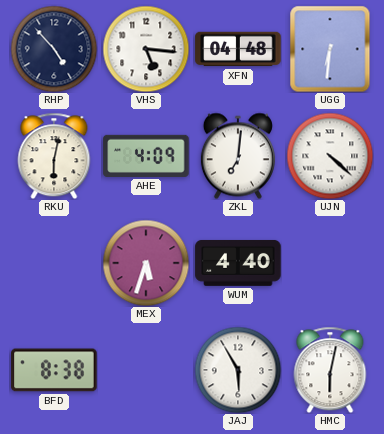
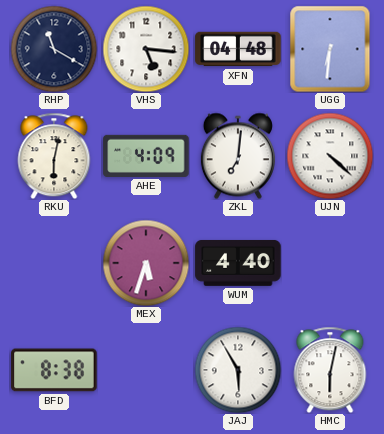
RHP: 4:53 -> 11:20
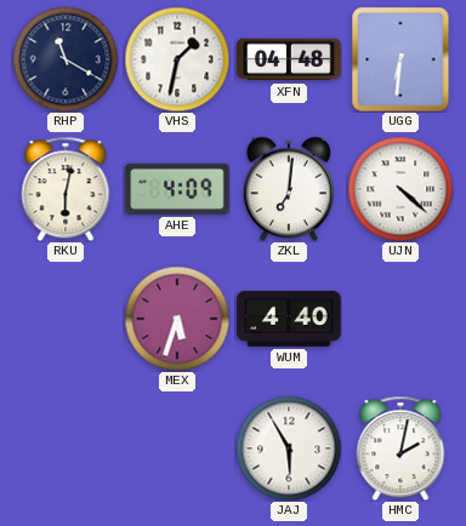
VHS: 5:16 -> 1:32
BFD: 8:38 -> none
HMC: 6:02 -> 2:02
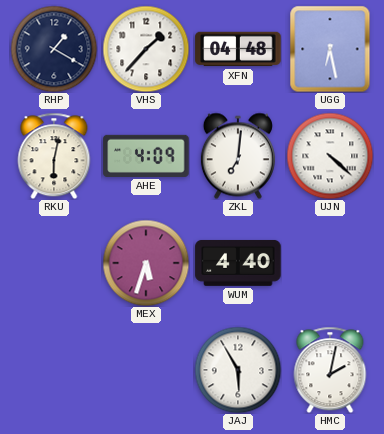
RHP: 11:20 -> 1:20
VHS: 1:32 -> 1:37
UGG: 6:31 -> 6:28
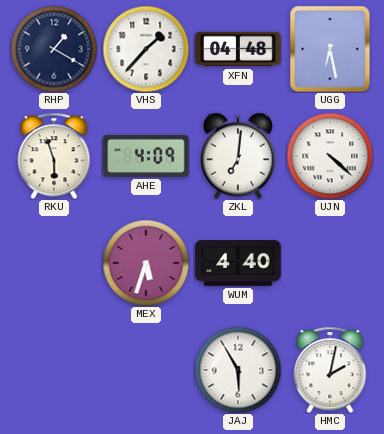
RKU: 6:02 -> 5:57
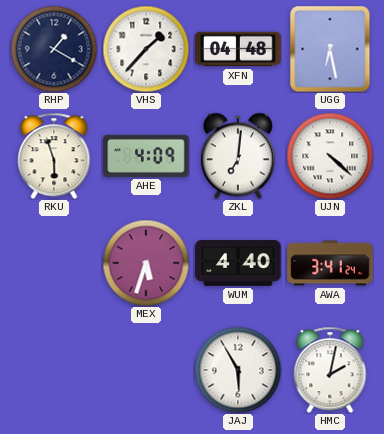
AWA: none -> 3:41
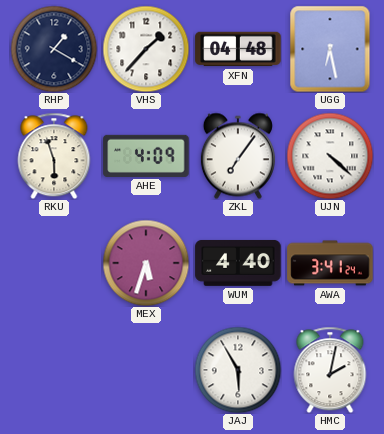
ZKL: 7:01 -> 7:06
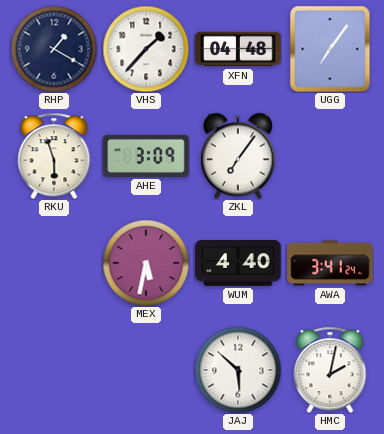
UGG: 6:28 -> 7:06
AHE: 4:09 -> 3:09
UJN: 4:22 -> none
MEX: 5:33 -> 5:32
JAJ: 5:55 -> 5:52
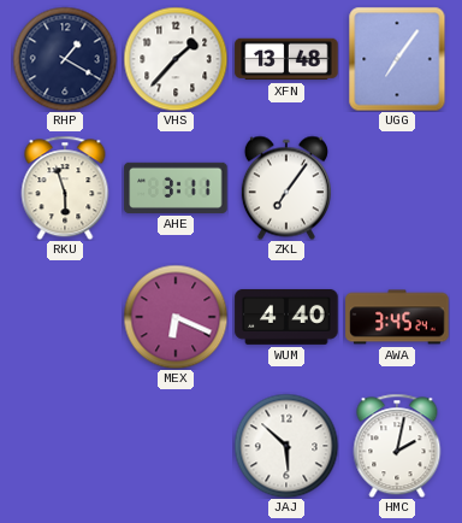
XFN: 04:48 -> 13:48
AHE: 3:09 -> 3:11
MEX: 5:32 -> 6:19
AWA: 3:41 -> 3:45
